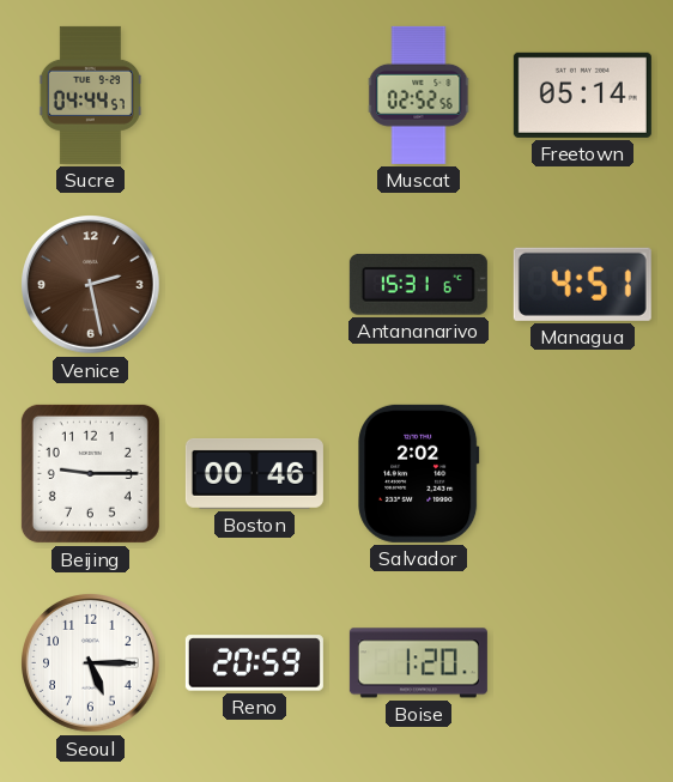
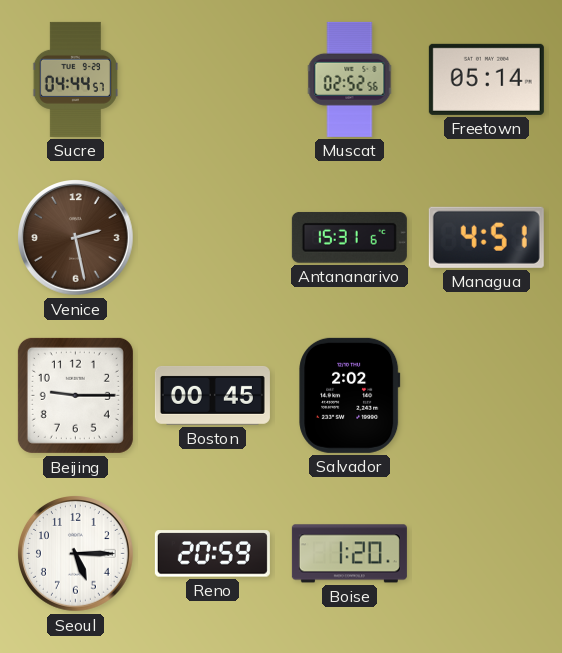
Boston: 00:46 -> 00:45
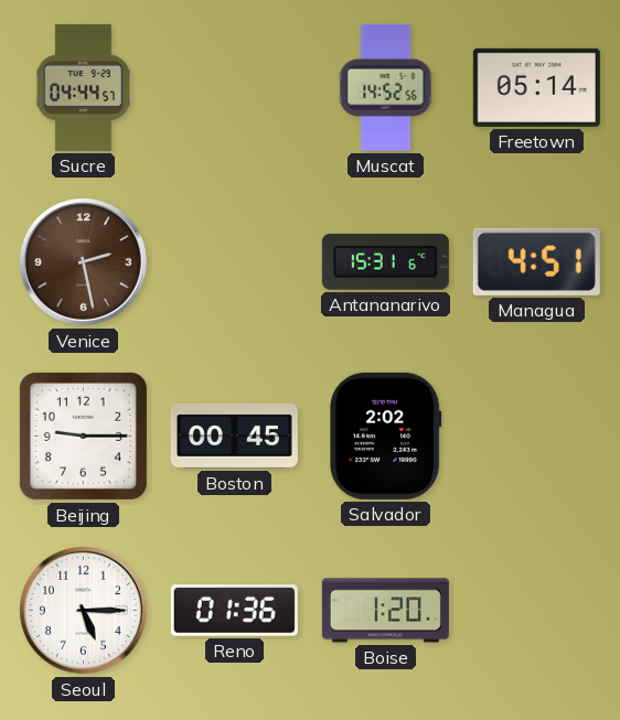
Muscat: 02:52 -> 14:52
Reno: 20:59 -> 01:36
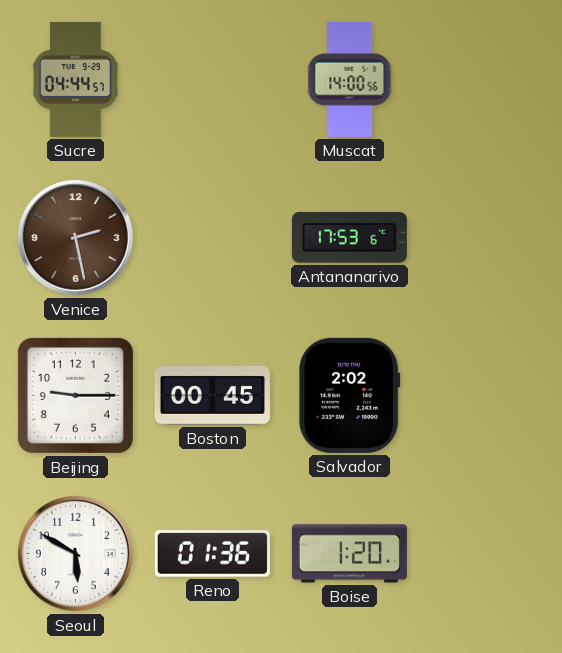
Muscat: 14:52 -> 14:00
Freetown: 05:14 -> none
Antananarivo: 15:31 -> 17:53
Managua: 4:51 -> none
Seoul: 5:15 -> 5:50
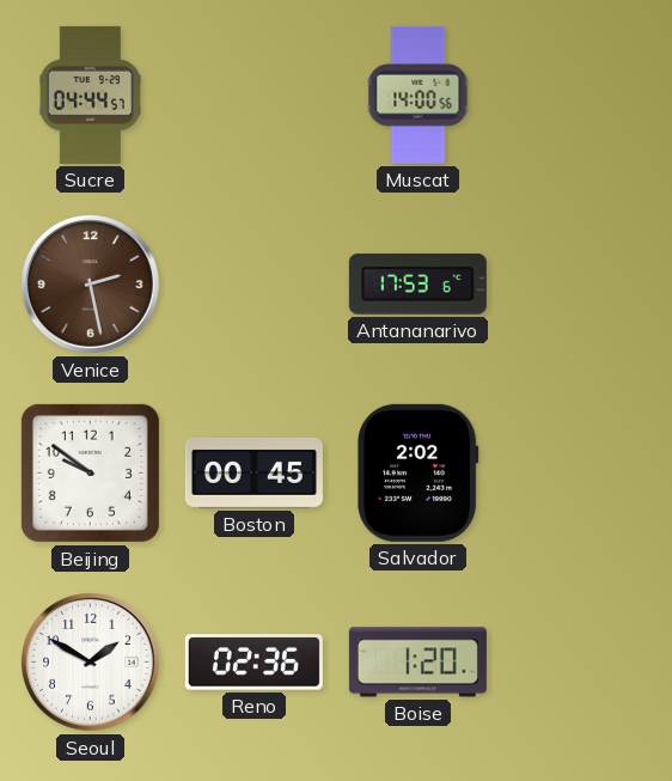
Beijing: 9:15 -> 9:51
Seoul: 5:50 -> 1:50
Reno: 01:36 -> 02:36
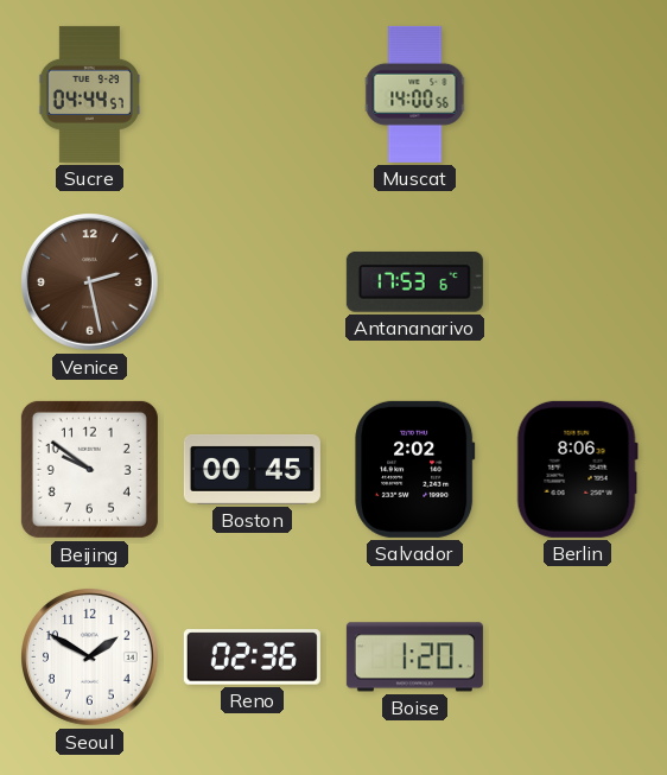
Berlin: none -> 8:06
